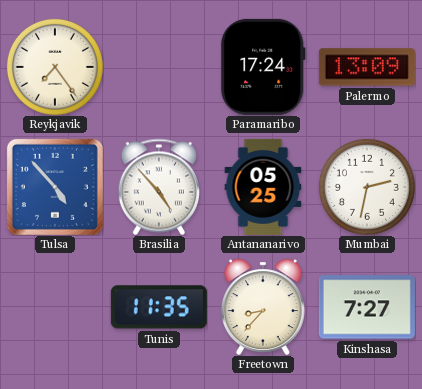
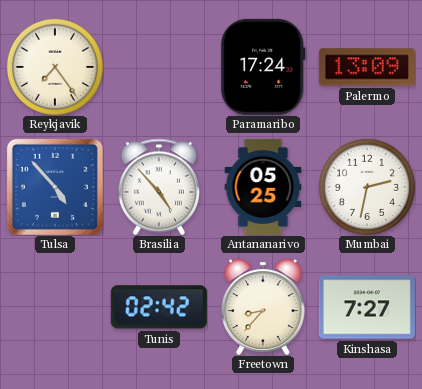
Tunis: 11:35 -> 02:42
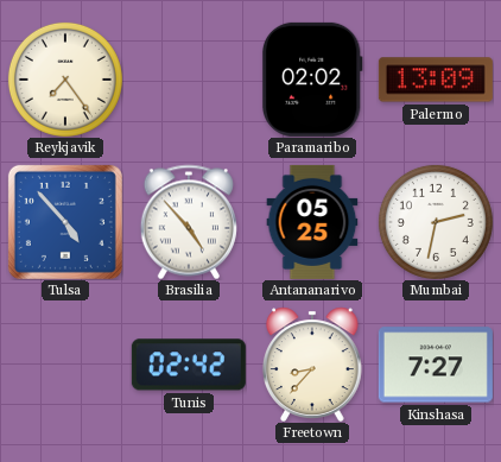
Paramaribo: 17:24 -> 02:02
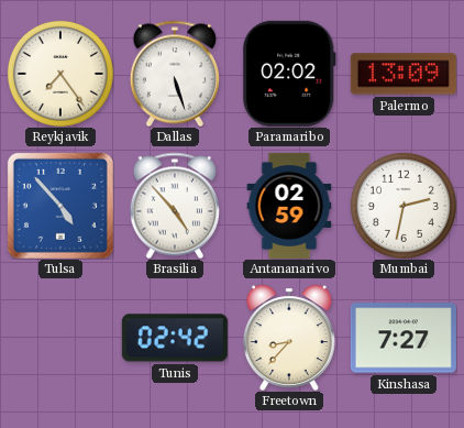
Dallas: none -> 5:27
Antananarivo: 05:25 -> 02:59
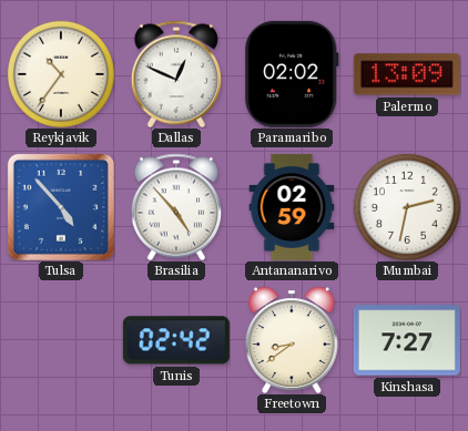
Reykjavik: 7:24 -> 10:36
Dallas: 5:27 -> 12:49
Freetown: 8:37 -> 8:39
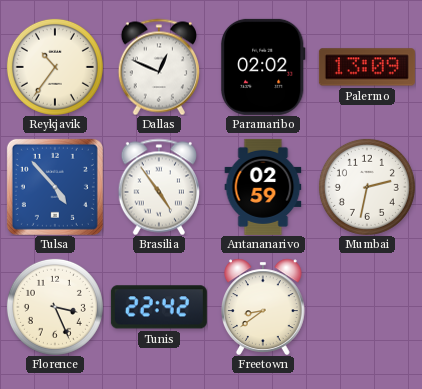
Brasilia: 4:53 -> 4:54
Florence: none -> 3:26
Tunis: 02:42 -> 22:42
Kinshasa: 7:27 -> none
